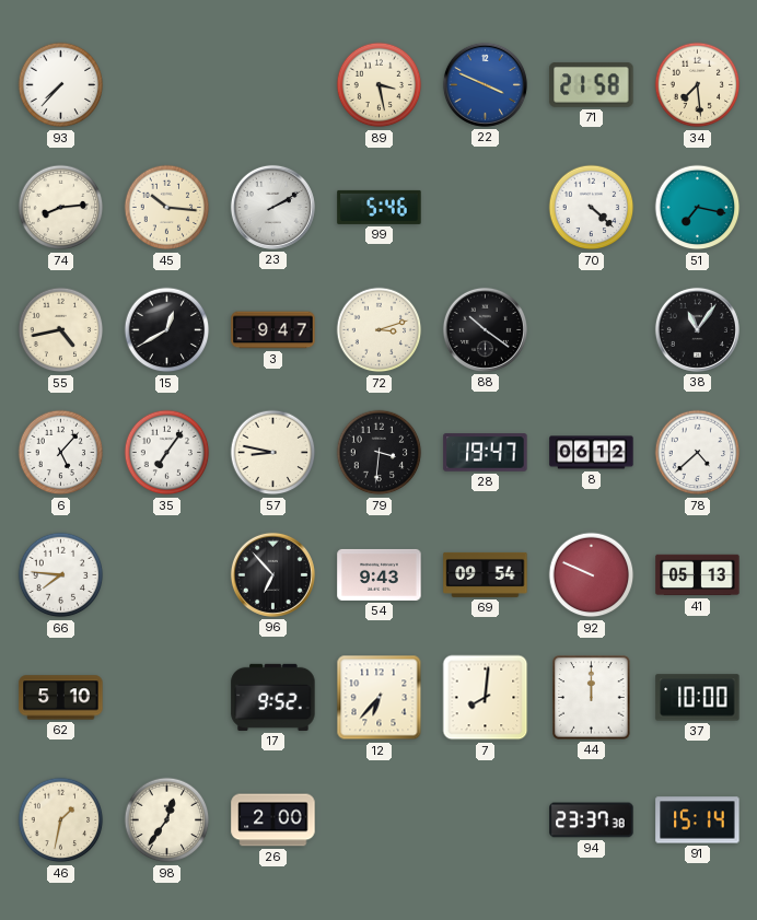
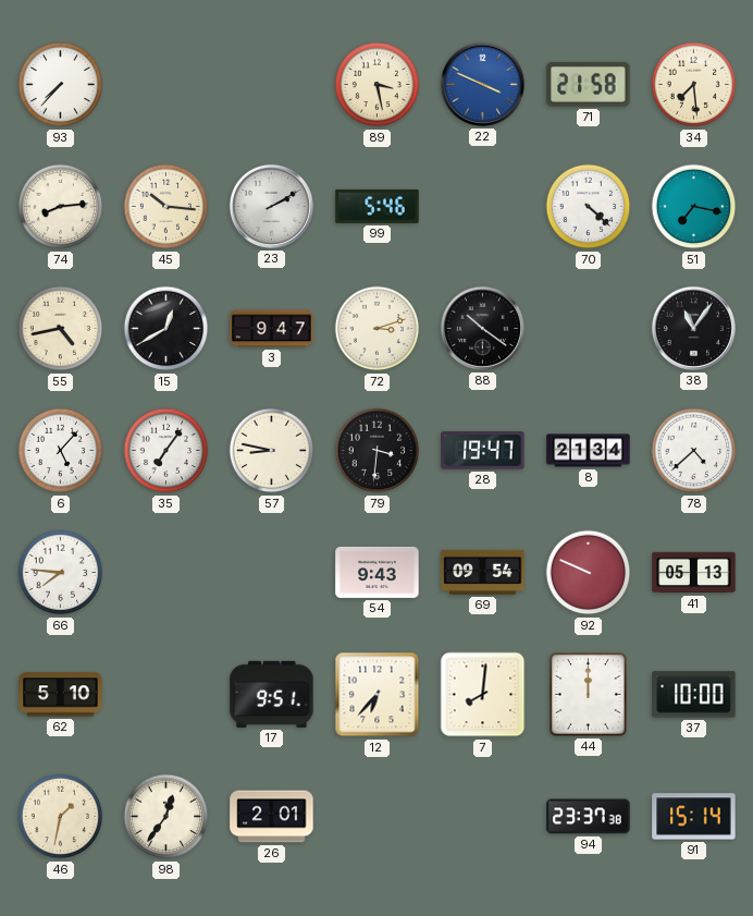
8: 06:12 -> 21:34
96: 6:53 -> none
17: 9:52 -> 9:51
26: 2:00 -> 2:01
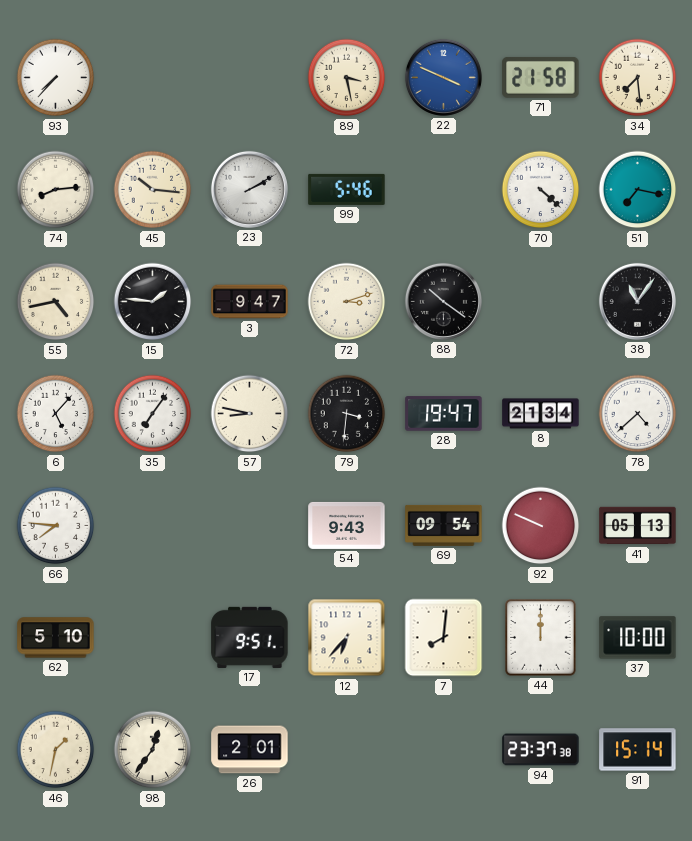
15: 12:40 -> 1:46
